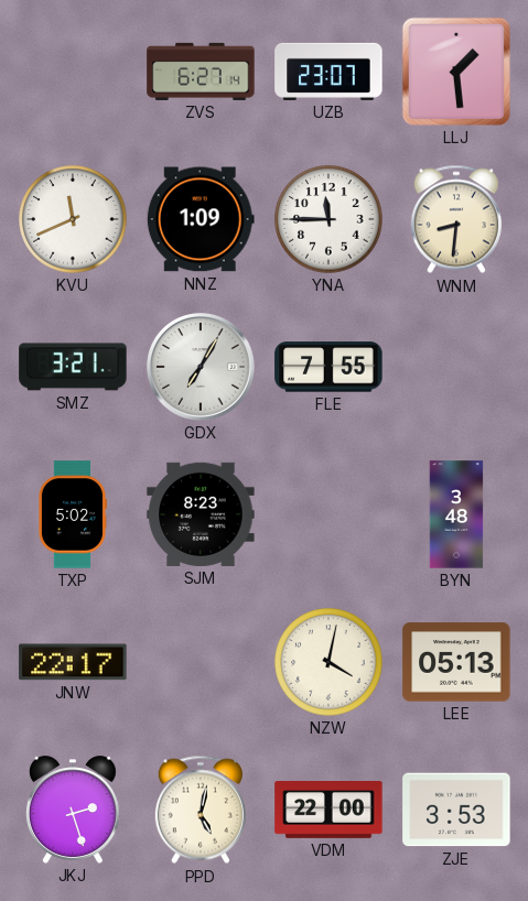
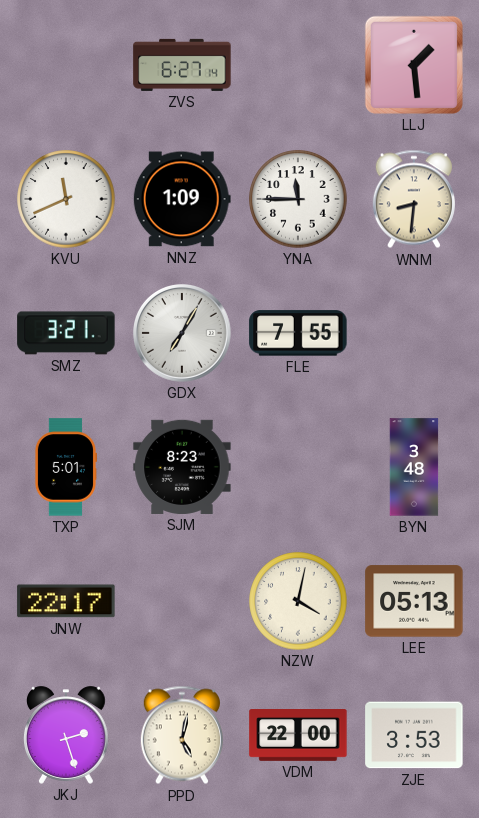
UZB: 23:07 -> none
TXP: 5:02 -> 5:01
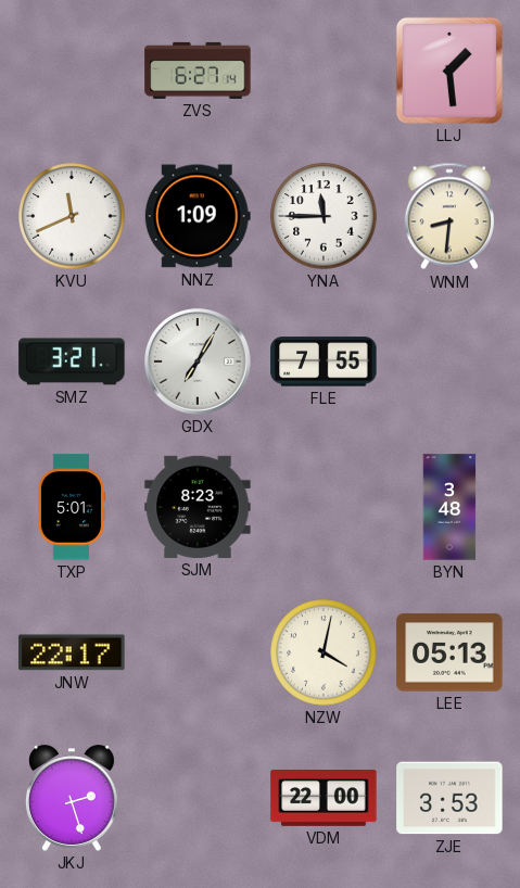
PPD: 5:02 -> none
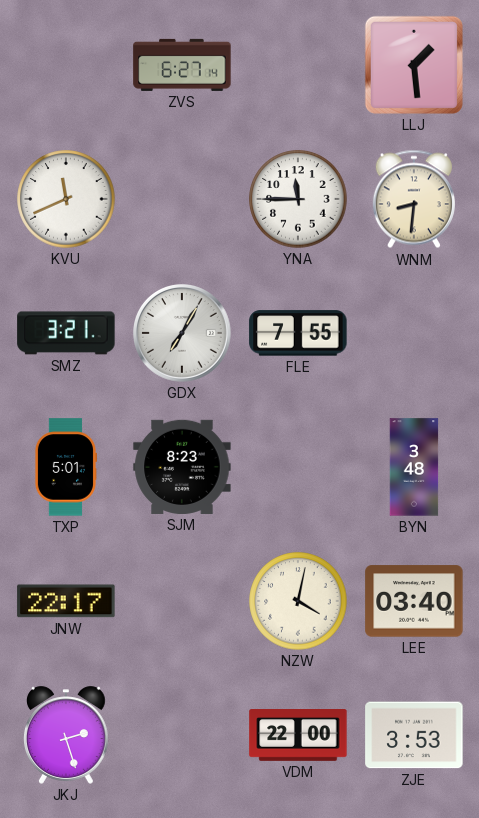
NNZ: 1:09 -> none
LEE: 05:13 -> 03:40
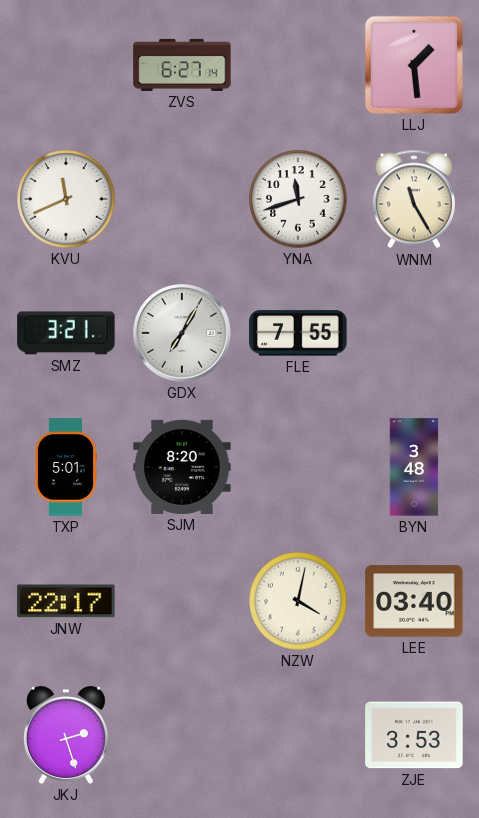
YNA: 11:45 -> 11:42
WNM: 8:31 -> 11:25
SJM: 8:23 -> 8:20
VDM: 22:00 -> none
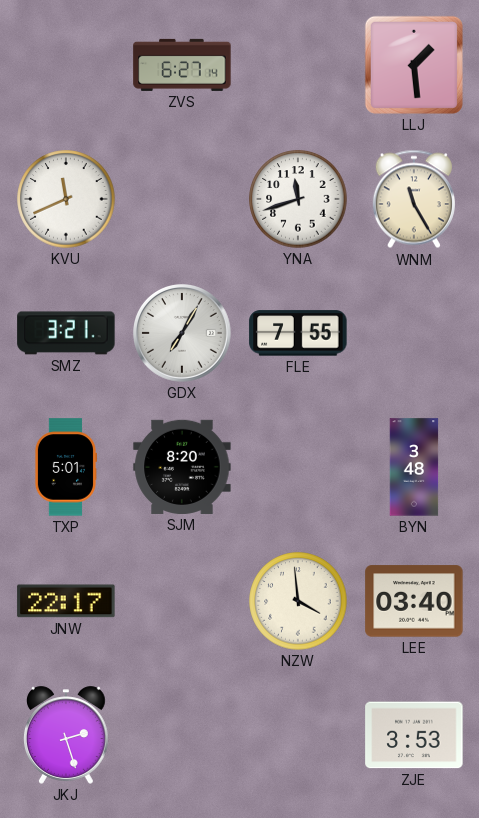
NZW: 4:02 -> 3:59
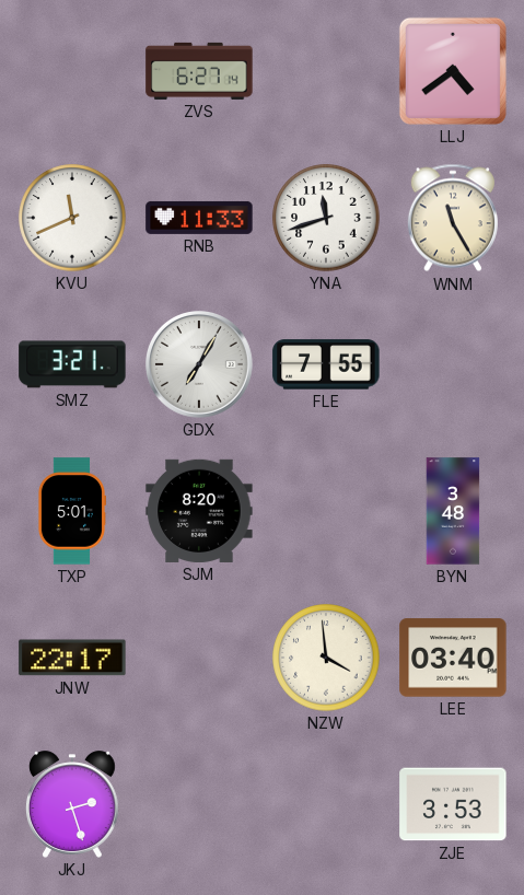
LLJ: 1:29 -> 4:39
RNB: none -> 11:33
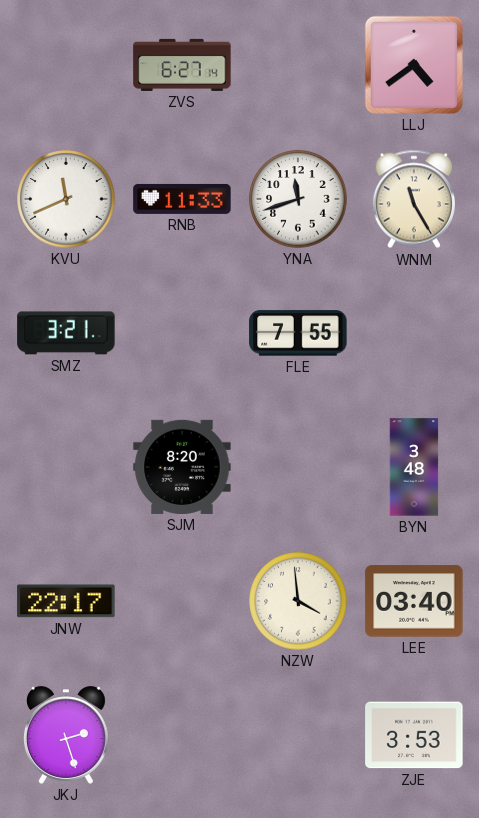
GDX: 7:05 -> none
TXP: 5:01 -> none
